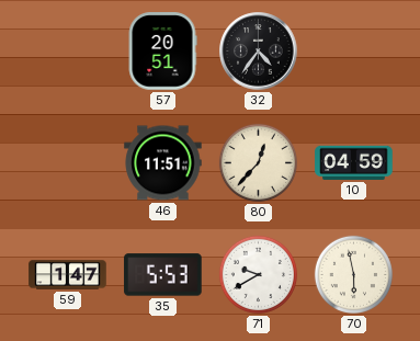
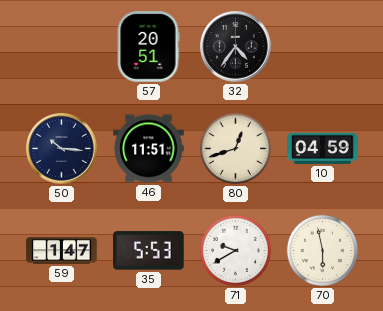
50: none -> 10:16
80: 12:37 -> 12:42
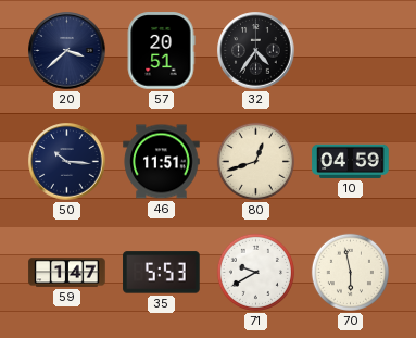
20: none -> 3:38
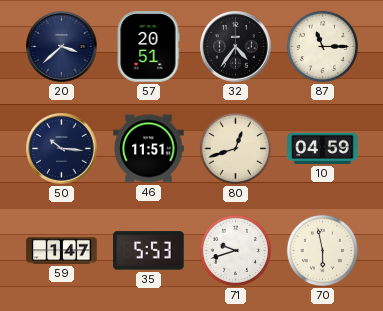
87: none -> 11:15
71: 9:40 -> 9:42
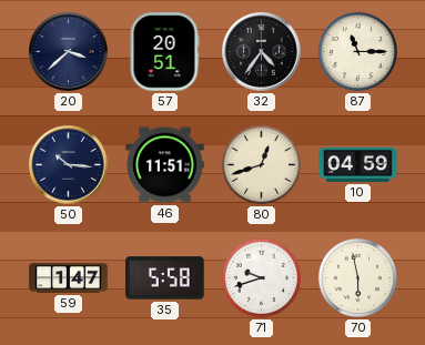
35: 5:53 -> 5:58
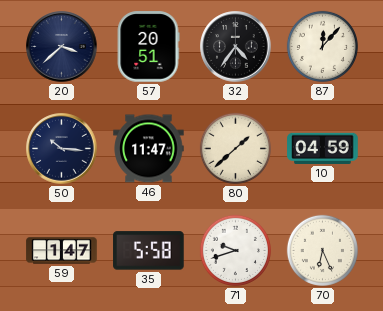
87: 11:15 -> 12:07
46: 11:51 -> 11:47
80: 12:42 -> 1:38
70: 5:58 -> 6:26
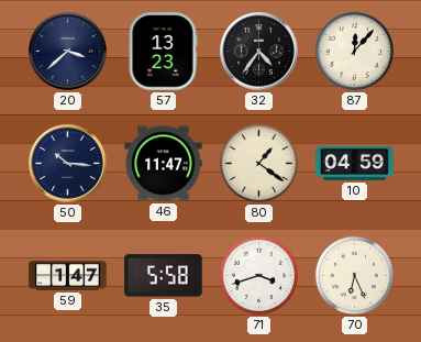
57: 20:51 -> 13:23
80: 1:38 -> 1:21
71: 9:42 -> 3:42
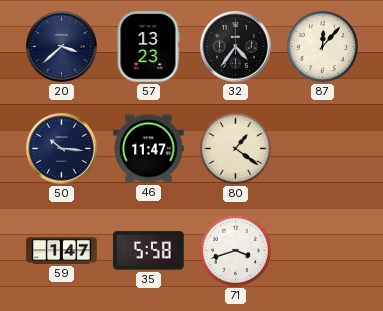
10: 04:59 -> none
70: 6:26 -> none
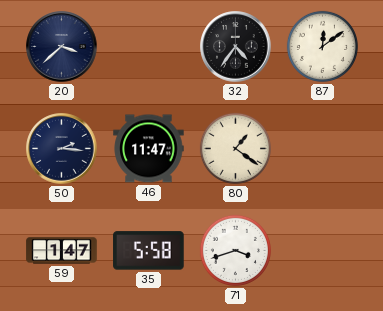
57: 13:23 -> none
87: 12:07 -> 12:09
50: 10:16 -> 2:16
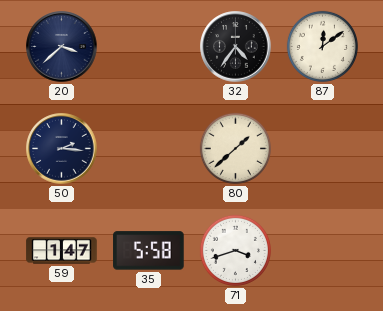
46: 11:47 -> none
80: 1:21 -> 1:38
